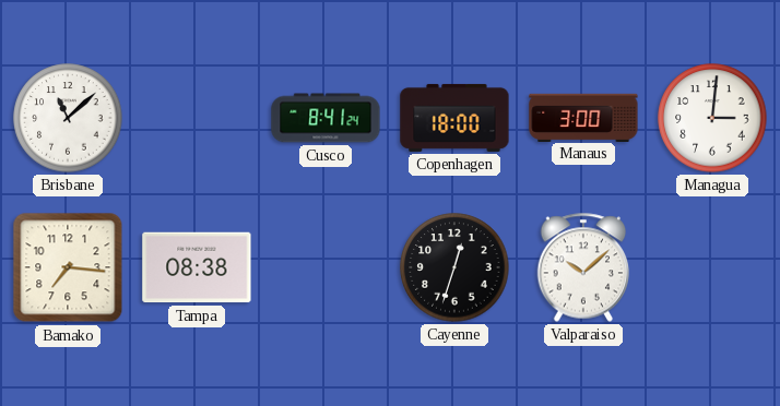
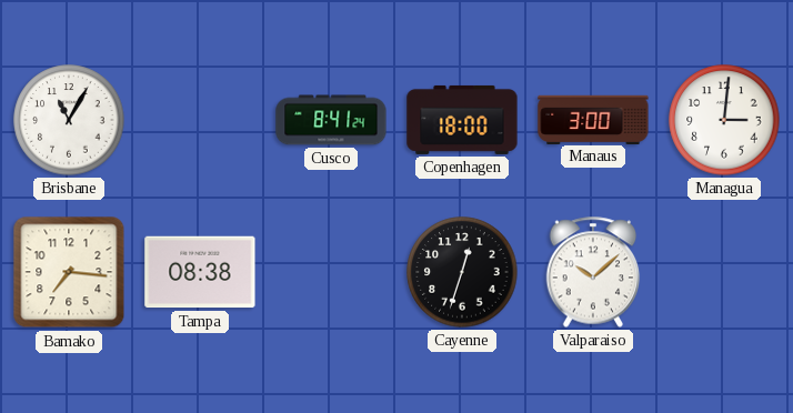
Brisbane: 11:08 -> 11:05
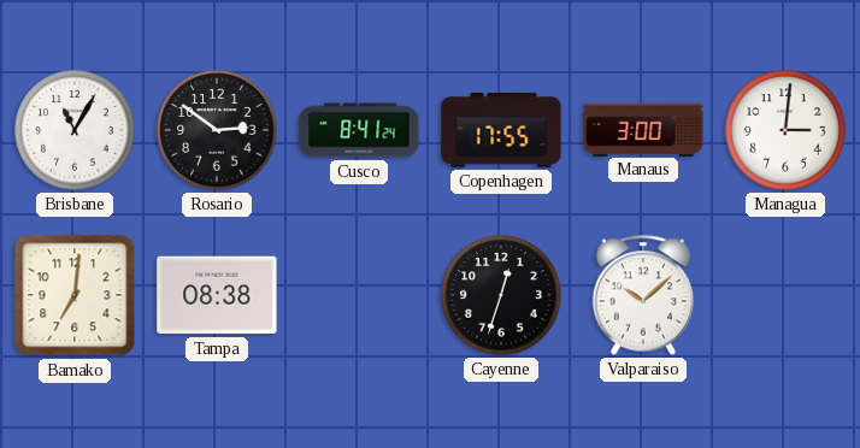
Rosario: none -> 2:51
Copenhagen: 18:00 -> 17:55
Bamako: 7:16 -> 7:01
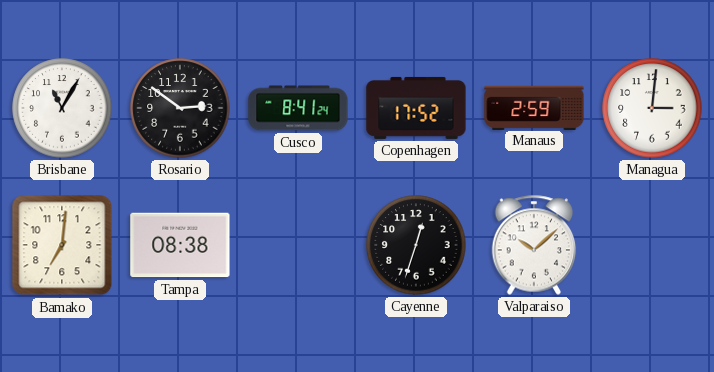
Copenhagen: 17:55 -> 17:52
Manaus: 3:00 -> 2:59
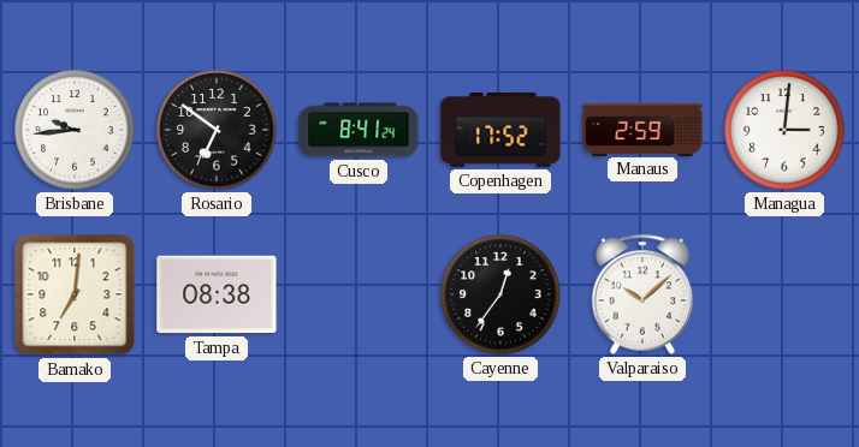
Brisbane: 11:05 -> 9:44
Rosario: 2:51 -> 6:51
Cayenne: 12:33 -> 12:36
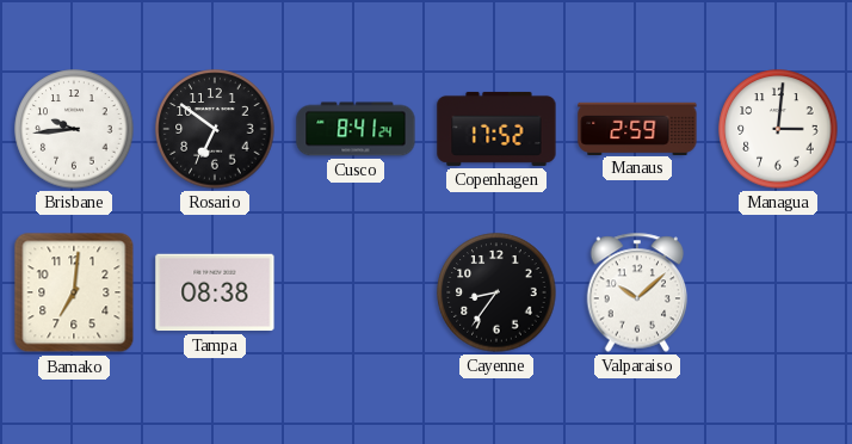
Cayenne: 12:36 -> 8:36
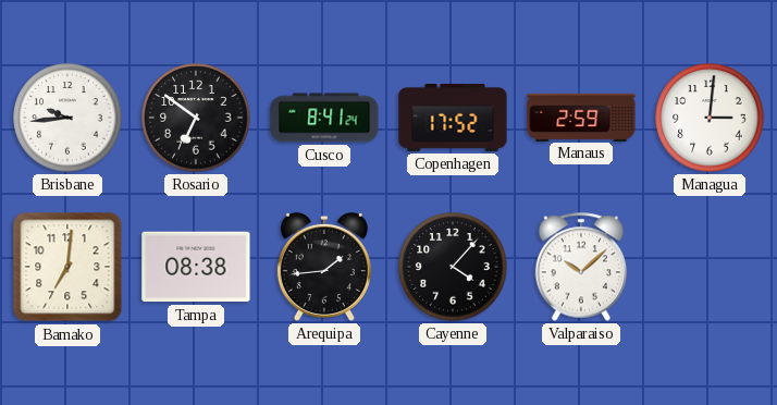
Arequipa: none -> 1:44
Cayenne: 8:36 -> 4:07
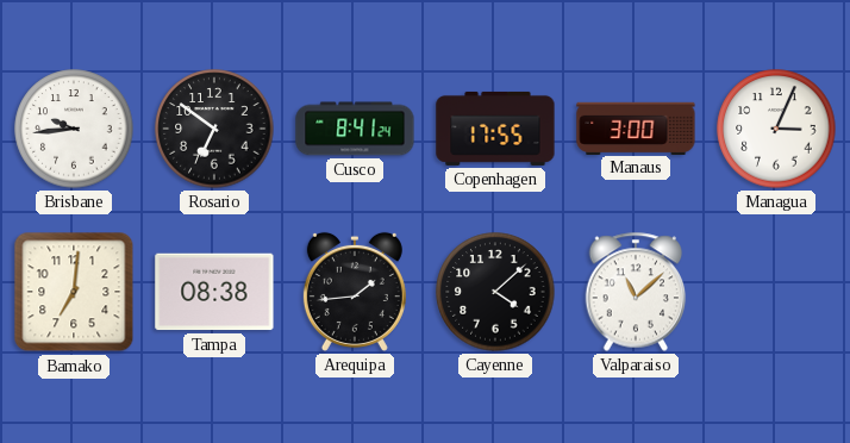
Copenhagen: 17:52 -> 17:55
Manaus: 2:59 -> 3:00
Managua: 3:01 -> 3:04
Cayenne: 4:07 -> 4:08
Valparaiso: 10:08 -> 11:08
